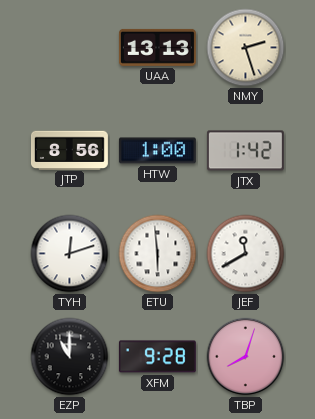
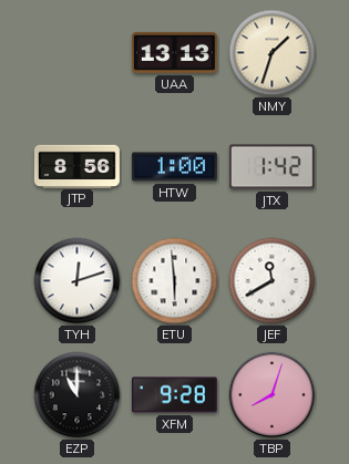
NMY: 2:27 -> 1:33
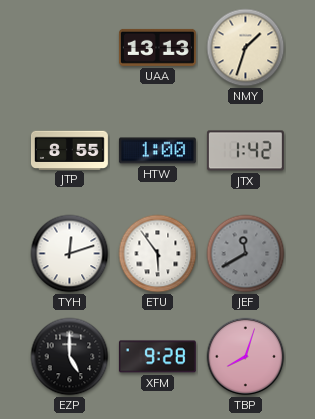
JTP: 8:56 -> 8:55
ETU: 5:59 -> 5:54
JEF dial: white -> grey
EZP: 11:00 -> 5:00
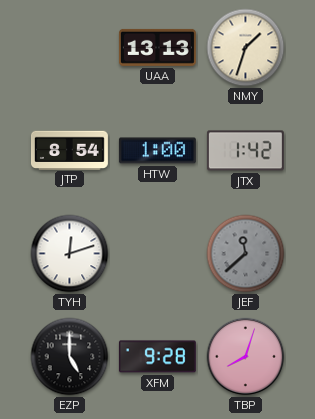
JTP: 8:55 -> 8:54
ETU: 5:54 -> none
JEF: 11:40 -> 11:38
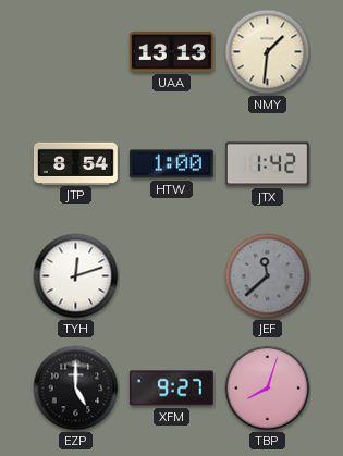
NMY: 1:33 -> 1:31
XFM: 9:28 -> 9:27
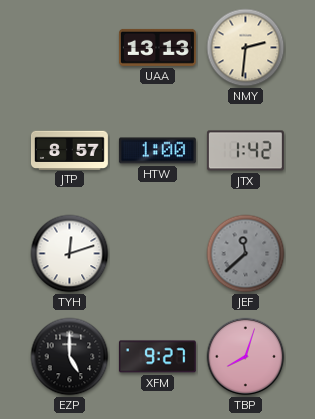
NMY: 1:31 -> 2:31
JTP: 8:54 -> 8:57
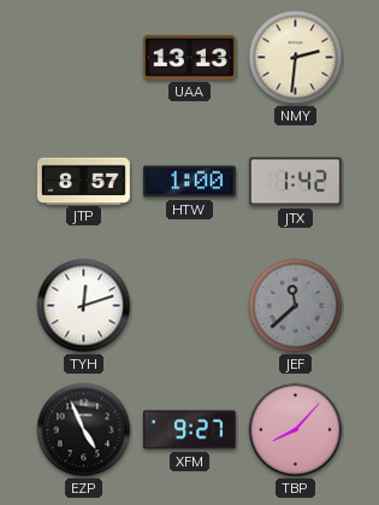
EZP: 5:00 -> 4:56
TBP: 8:03 -> 8:07
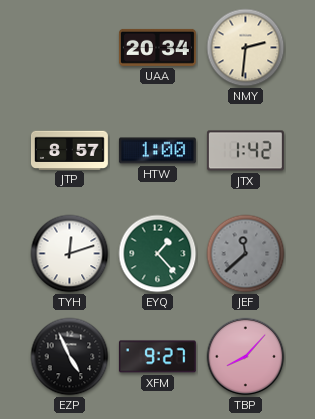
UAA: 13:13 -> 20:34
EYQ: none -> 1:23
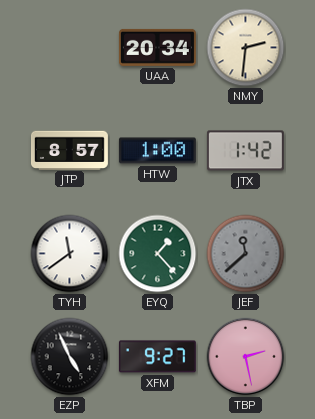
TYH: 12:12 -> 11:39
TBP: 8:07 -> 2:28
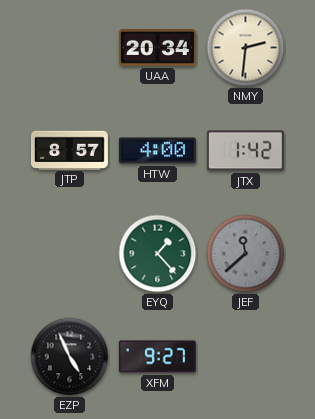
HTW: 1:00 -> 4:00
TYH: 11:39 -> none
TBP: 2:28 -> none
